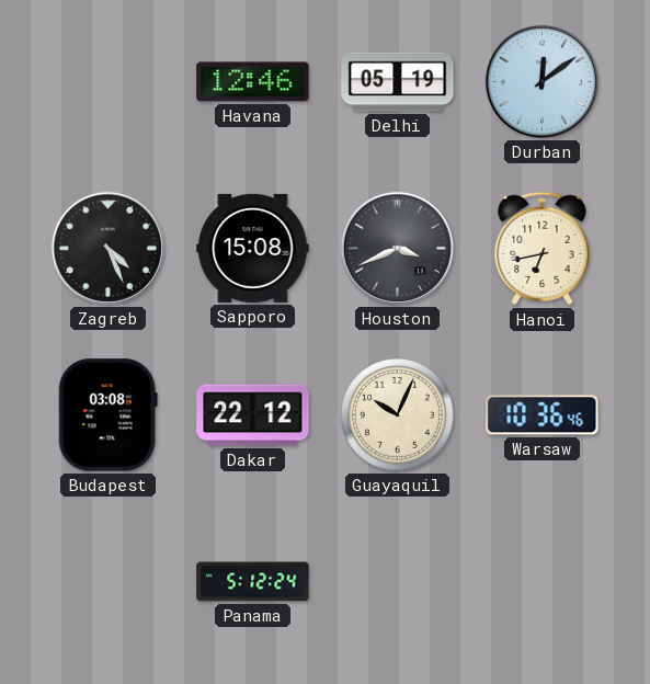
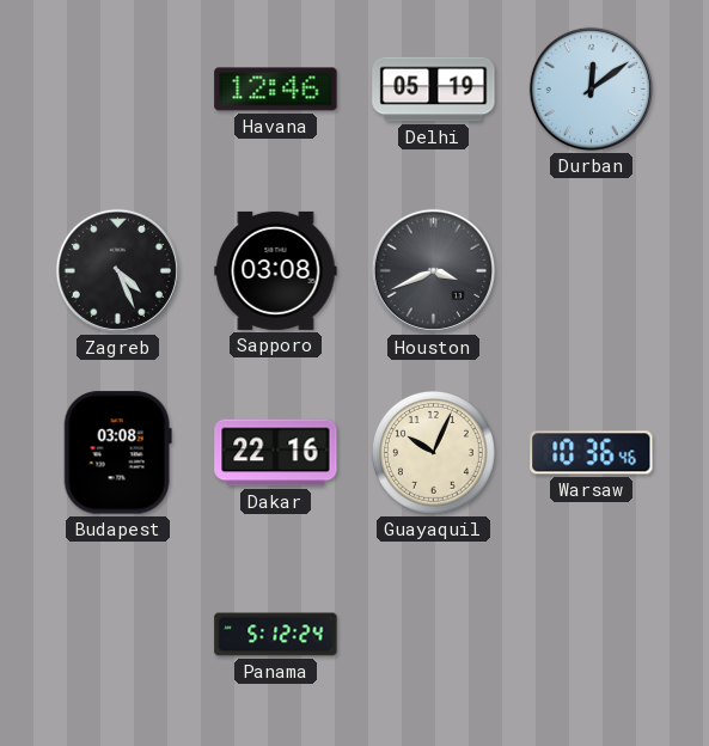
Sapporo: 15:08 -> 03:08
Hanoi: 6:43 -> none
Dakar: 22:12 -> 22:16
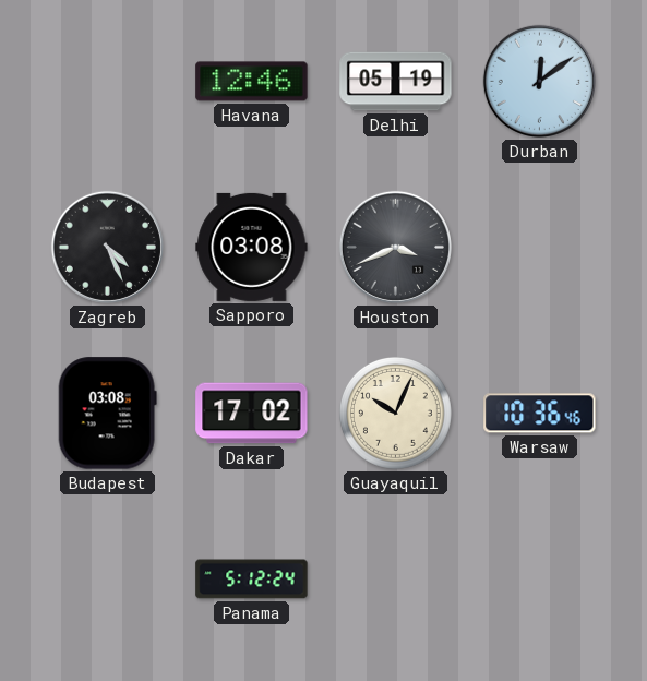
Dakar: 22:16 -> 17:02
